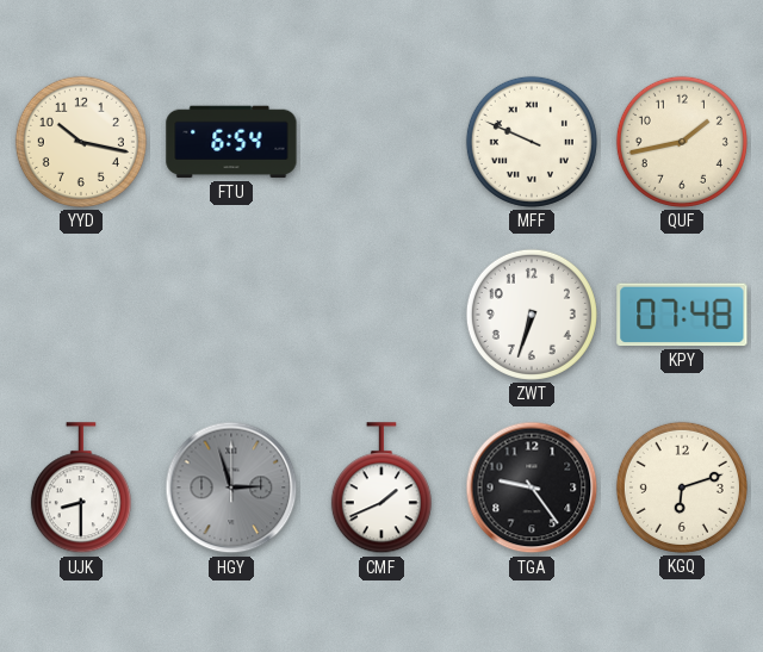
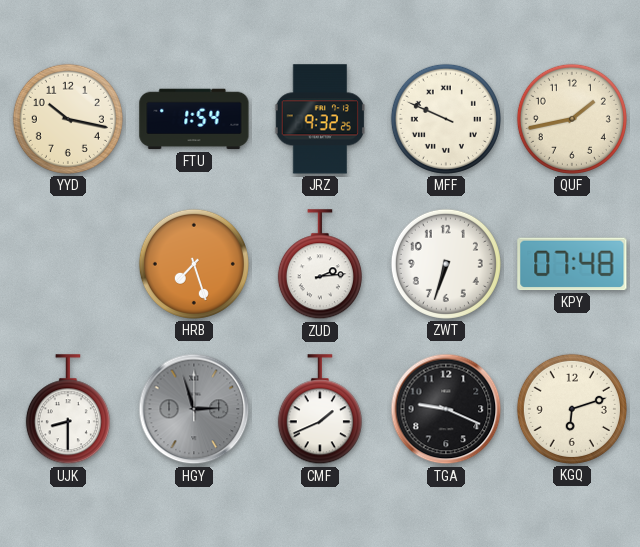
FTU: 6:54 -> 1:54
JRZ: none -> 9:32
HRB: none -> 7:27
ZUD: none -> 2:14
TGA: 9:24 -> 9:19
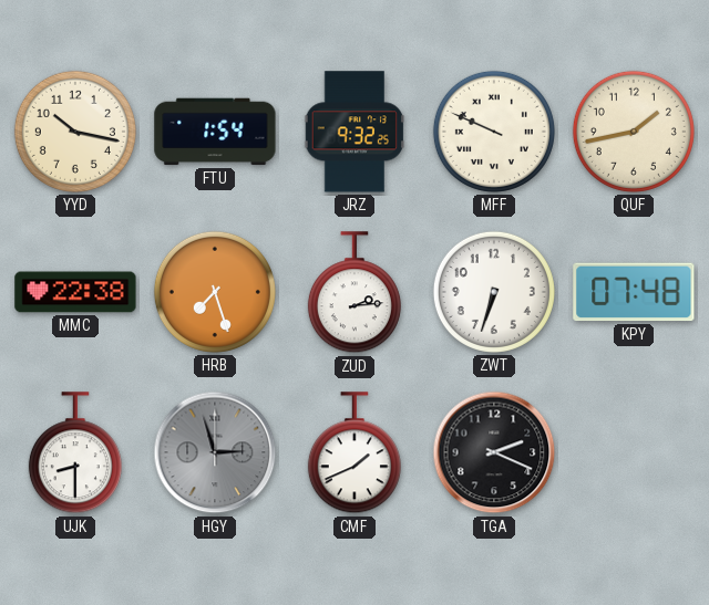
MMC: none -> 22:38
TGA: 9:19 -> 2:19
KGQ: 6:12 -> none
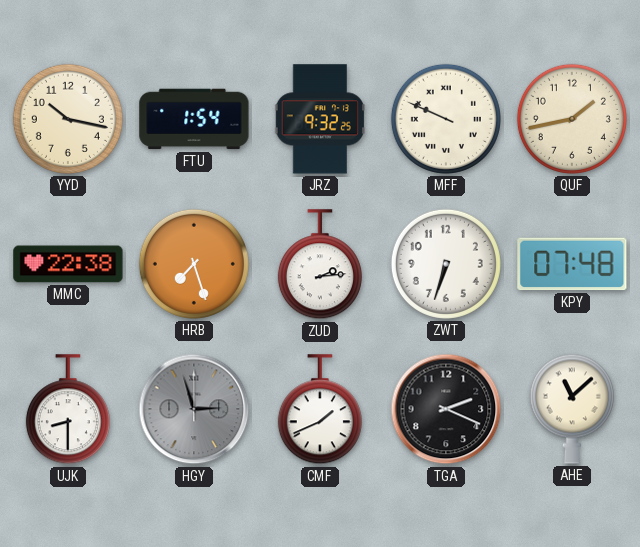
AHE: none -> 11:08
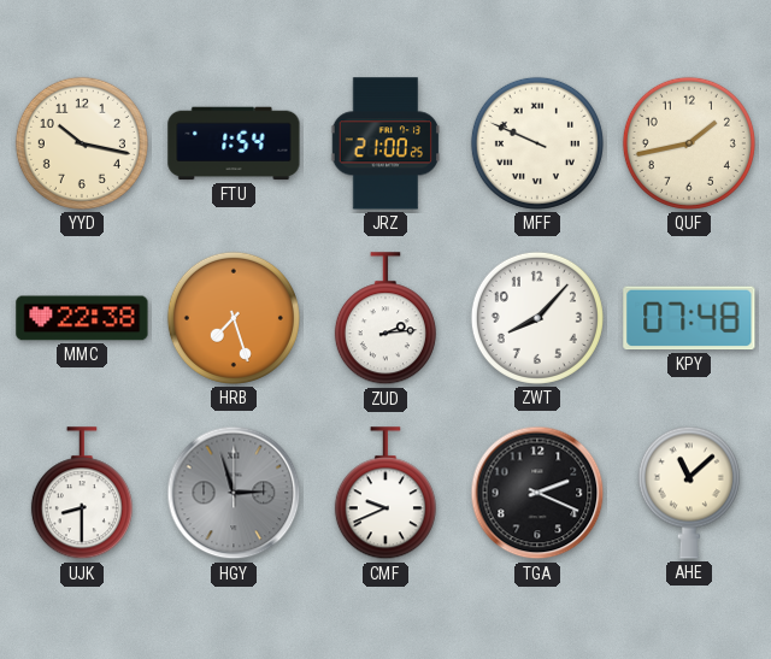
JRZ: 9:32 -> 21:00
ZWT: 6:33 -> 8:07
CMF: 1:41 -> 9:41
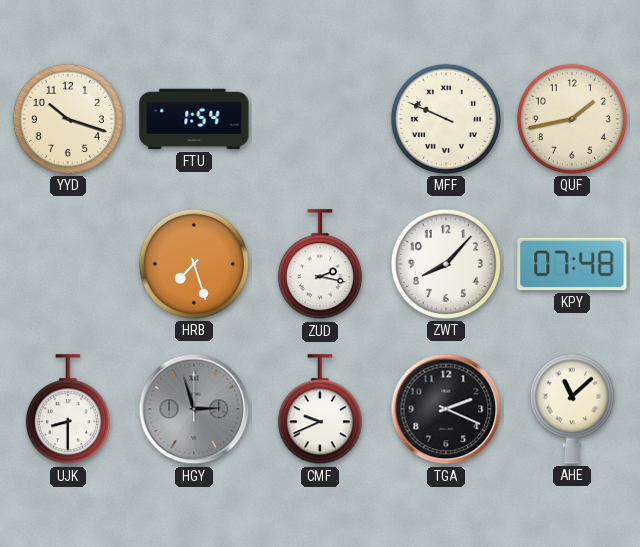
YYD: 10:17 -> 10:18
JRZ: 21:00 -> none
MMC: 22:38 -> none
ZUD: 2:14 -> 2:17
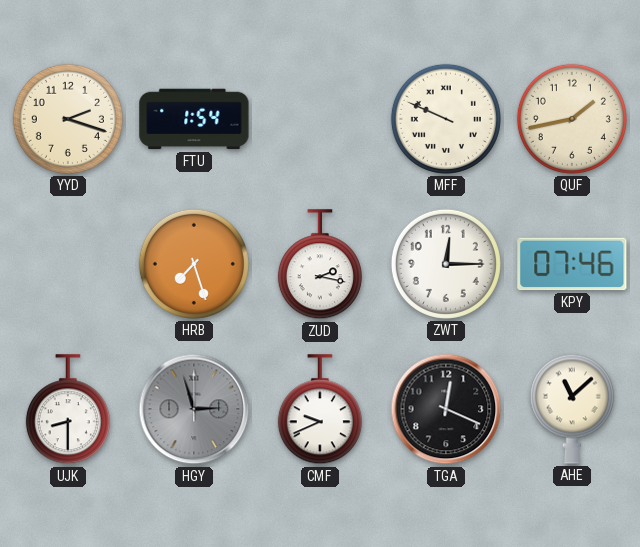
YYD: 10:18 -> 2:18
ZWT: 8:07 -> 12:15
KPY: 07:48 -> 07:46
TGA: 2:19 -> 12:19
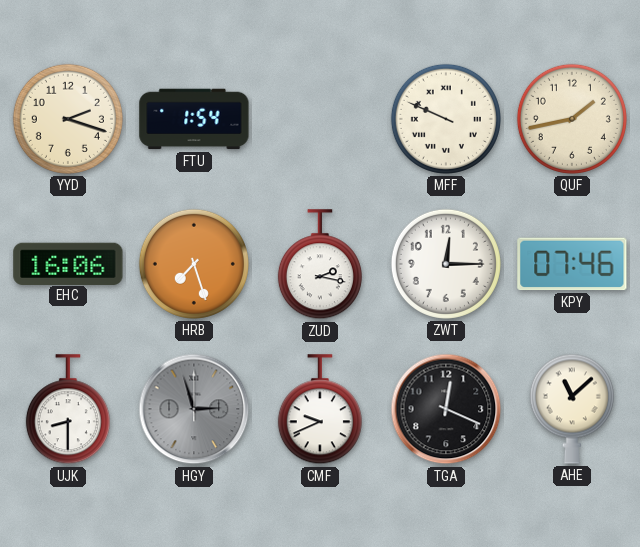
EHC: none -> 16:06
